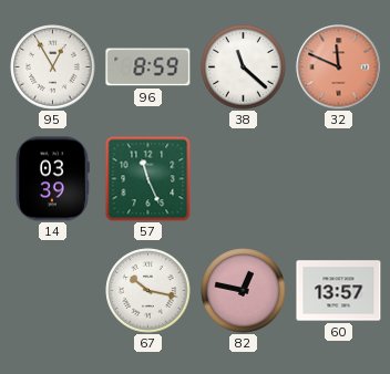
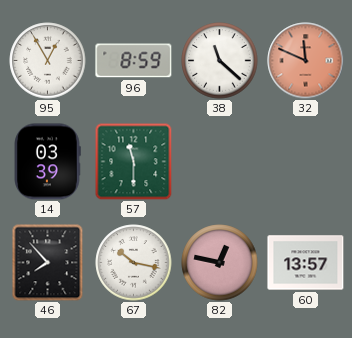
57: 11:26 -> 11:30
46: none -> 7:53
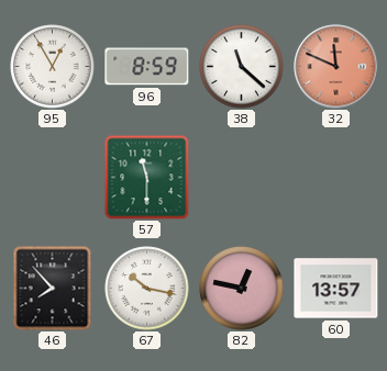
14: 03:39 -> none
